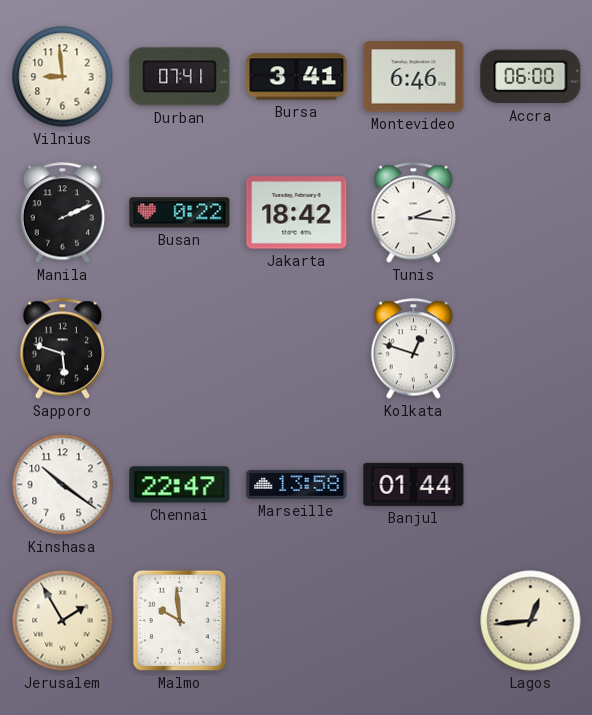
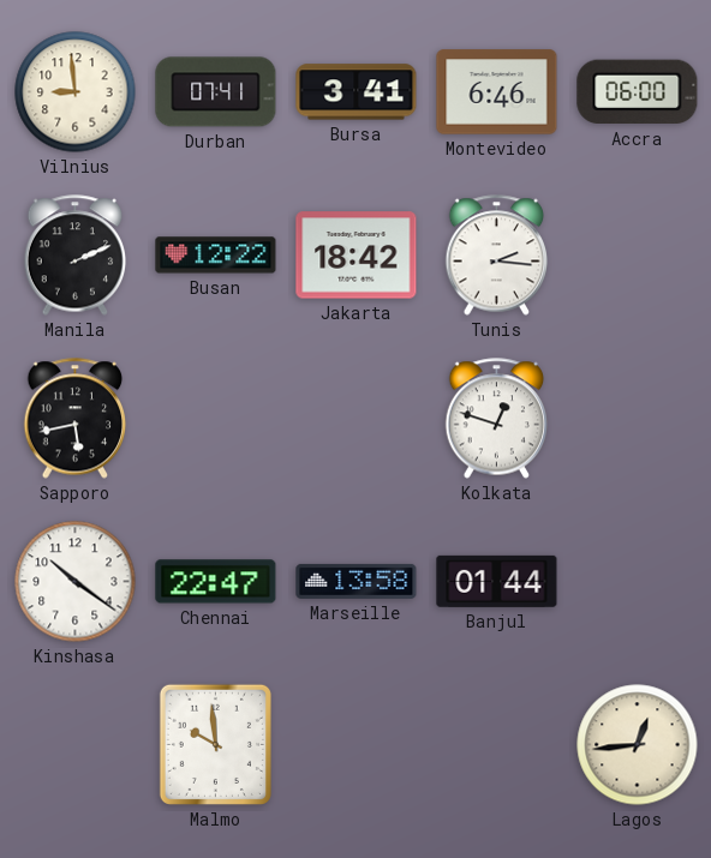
Busan: 0:22 -> 12:22
Sapporo: 5:48 -> 5:43
Jerusalem: 1:55 -> none
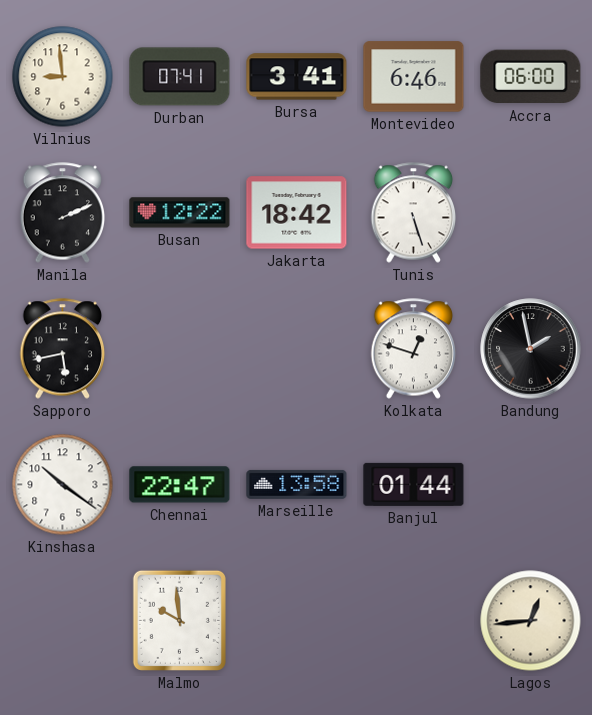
Tunis: 2:16 -> 5:27
Bandung: none -> 1:58
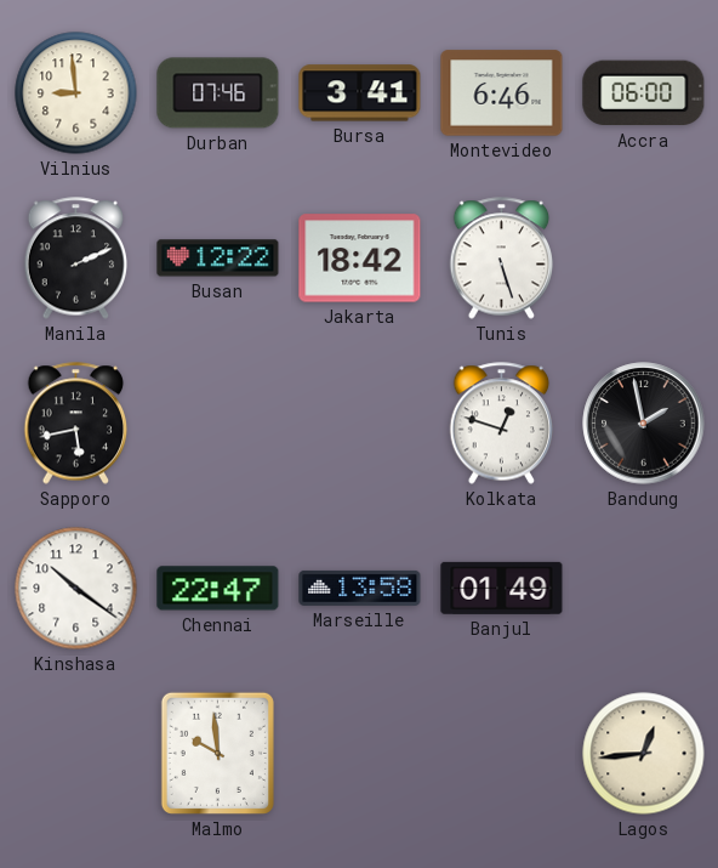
Durban: 07:41 -> 07:46
Banjul: 01:44 -> 01:49
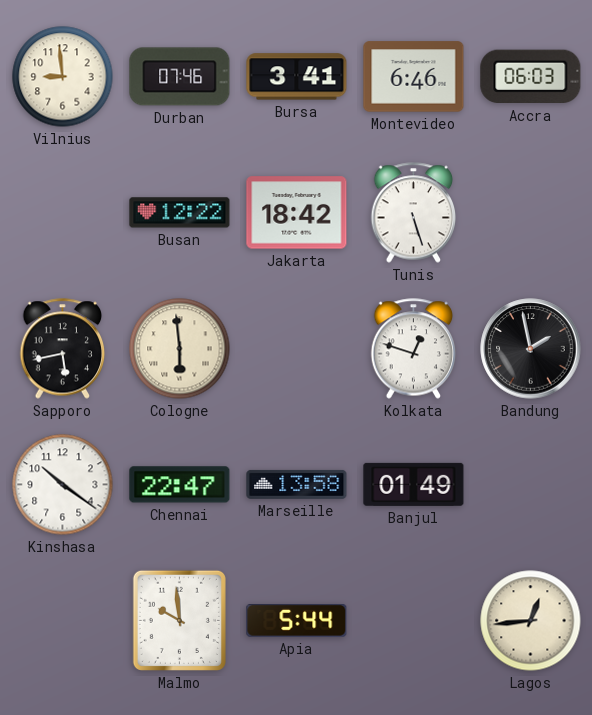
Accra: 06:00 -> 06:03
Manila: 2:11 -> none
Cologne: none -> 5:59
Apia: none -> 5:44
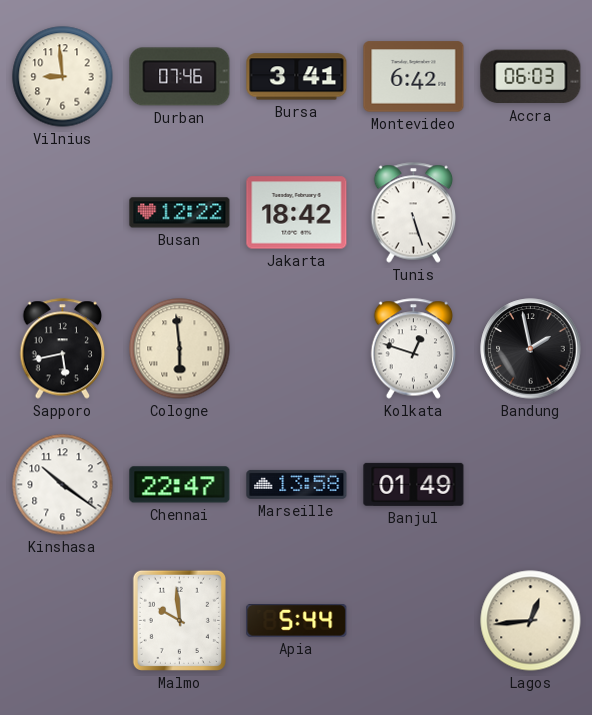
Montevideo: 6:46 -> 6:42
